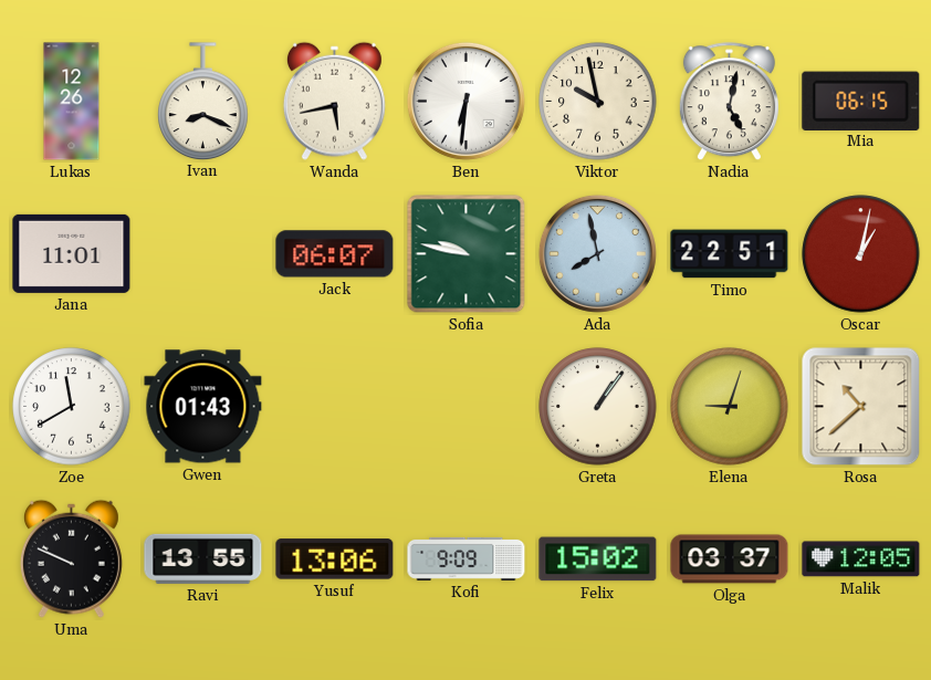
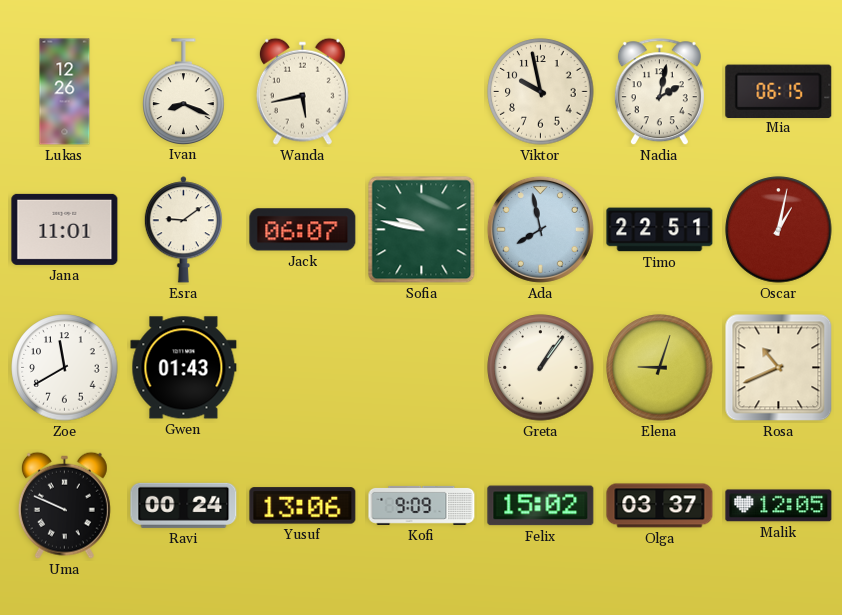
Ben: 6:31 -> none
Nadia: 5:02 -> 2:02
Esra: none -> 9:09
Rosa: 10:38 -> 10:41
Ravi: 13:55 -> 00:24
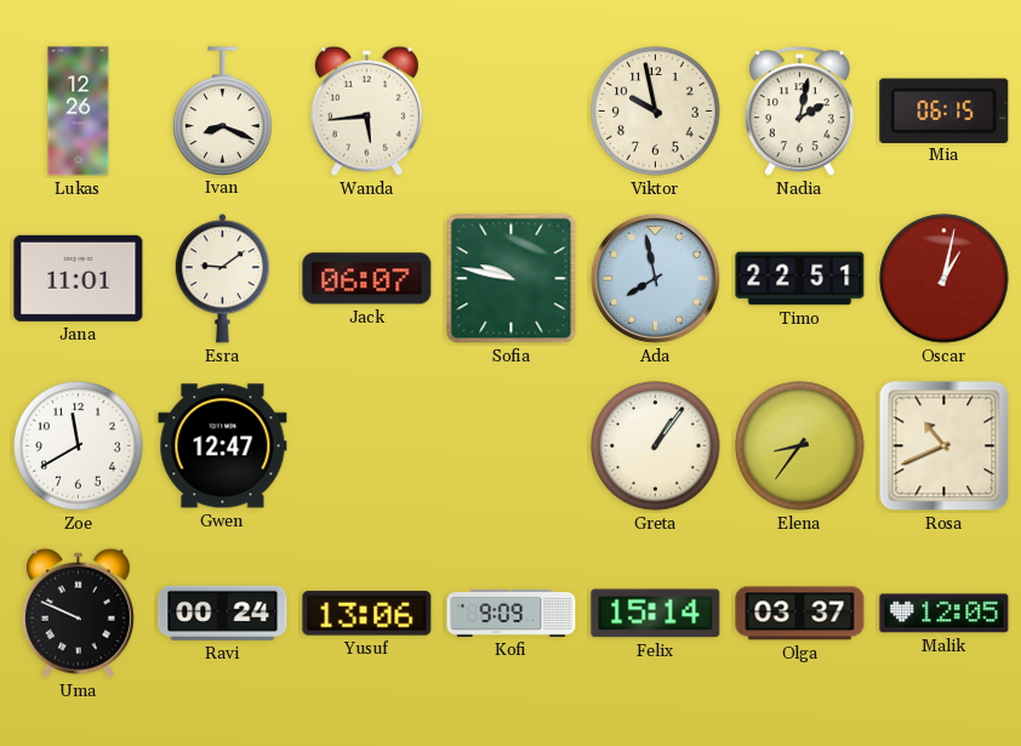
Wanda: 5:43 -> 5:44
Gwen: 01:43 -> 12:47
Elena: 9:03 -> 8:36
Felix: 15:02 -> 15:14
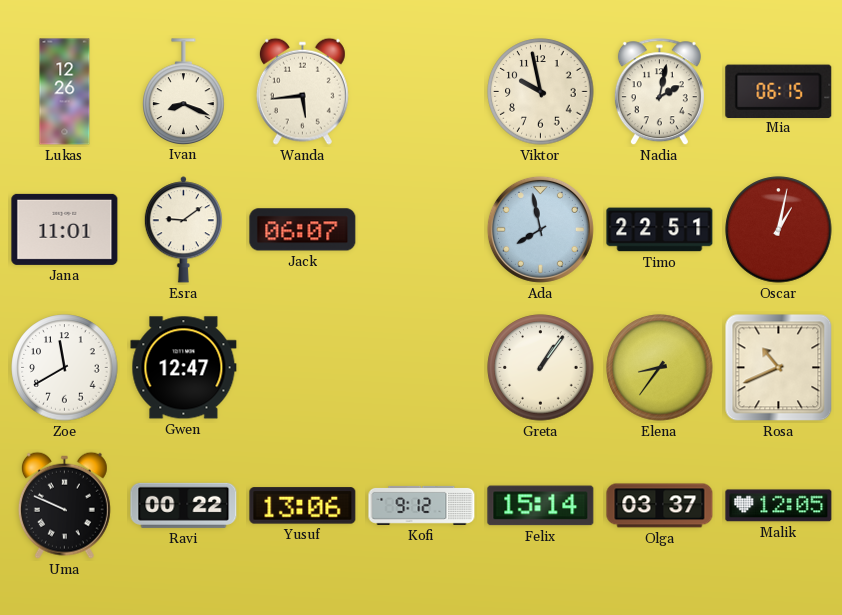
Sofia: 9:47 -> none
Ravi: 00:24 -> 00:22
Kofi: 9:09 -> 9:12
